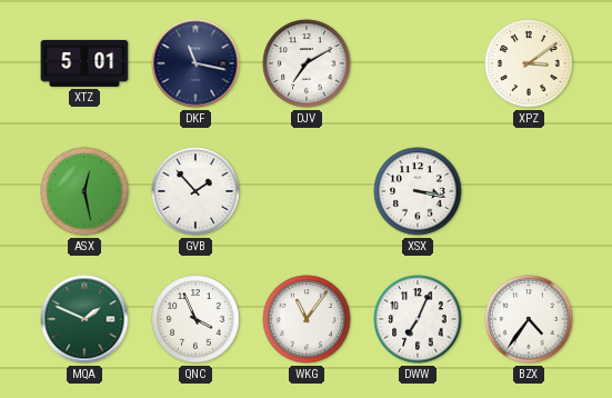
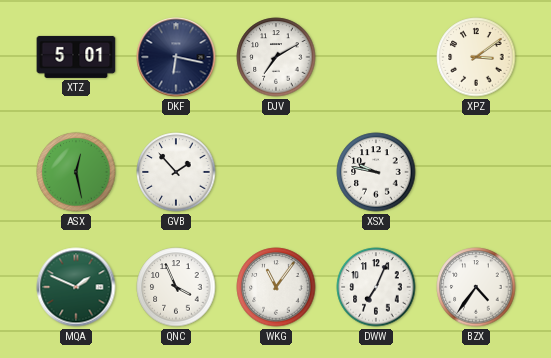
DKF: 11:17 -> 6:17
XSX: 3:17 -> 9:47
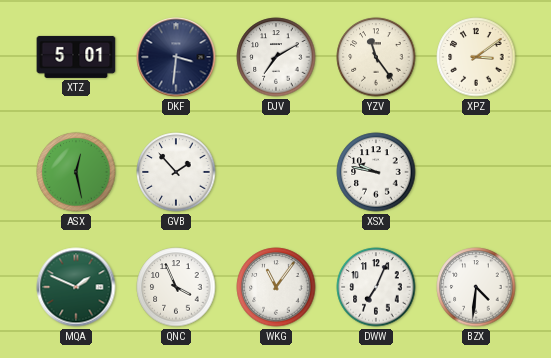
DKF: 6:17 -> 3:31
YZV: none -> 11:24
BZX: 4:36 -> 4:31
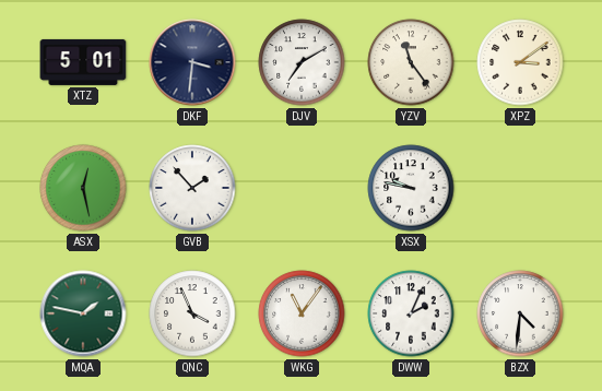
MQA: 1:49 -> 1:47
DWW: 7:04 -> 2:04
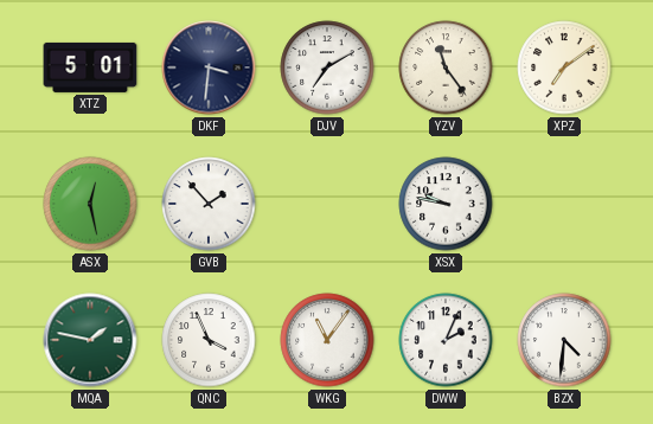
XPZ: 3:09 -> 7:09
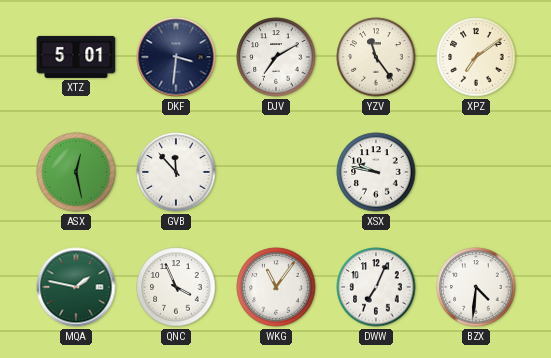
GVB: 1:53 -> 11:53
DWW: 2:04 -> 7:04
